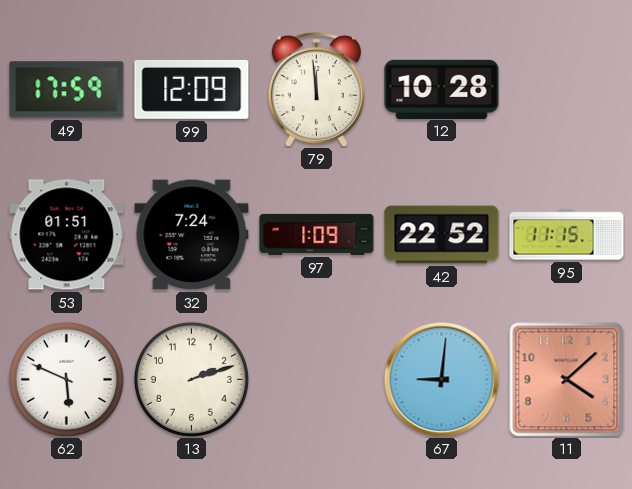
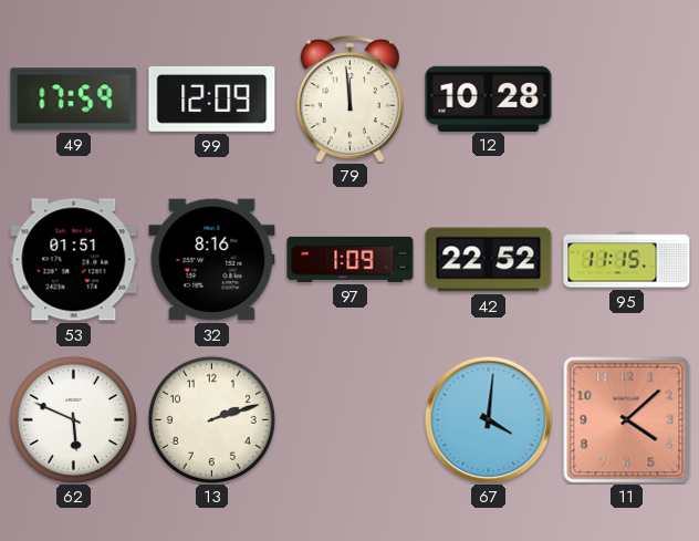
32: 7:24 -> 8:16
67: 9:01 -> 4:01
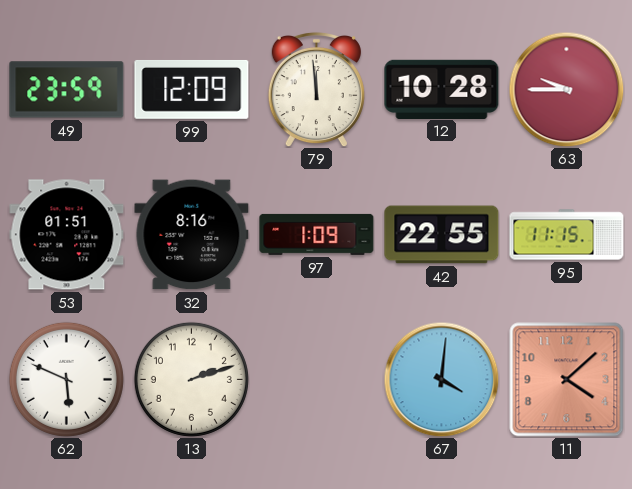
49: 17:59 -> 23:59
63: none -> 9:45
42: 22:52 -> 22:55
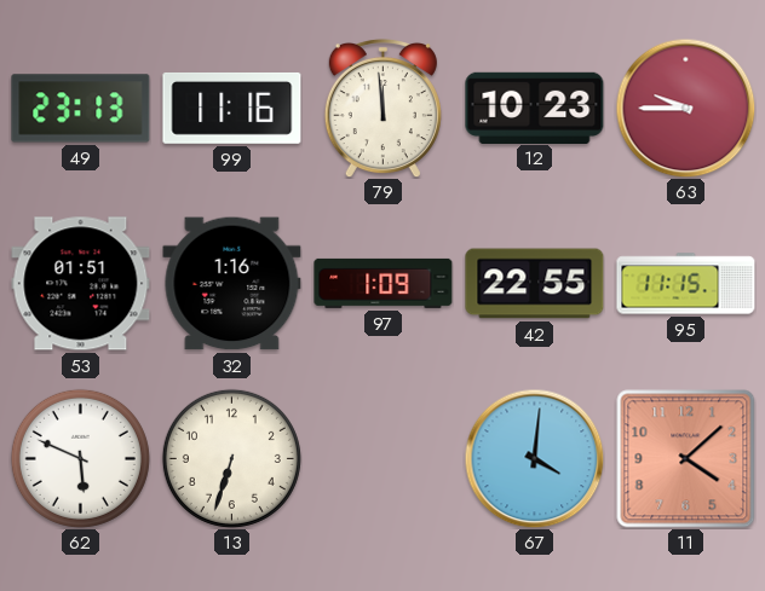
49: 23:59 -> 23:13
99: 12:09 -> 11:16
12: 10:28 -> 10:23
32: 8:16 -> 1:16
13: 2:12 -> 6:33
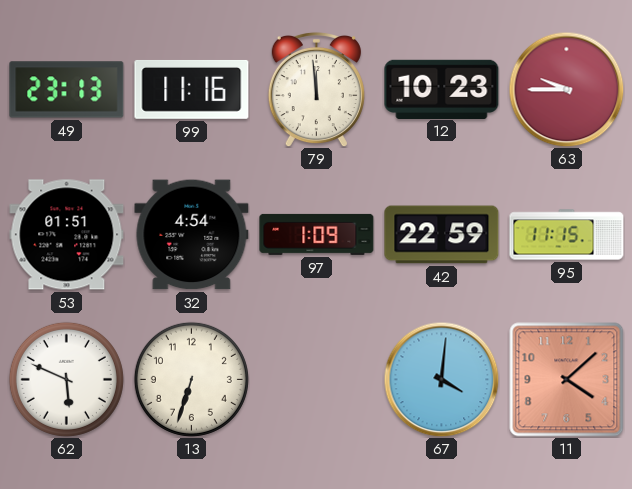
32: 1:16 -> 4:54
42: 22:55 -> 22:59
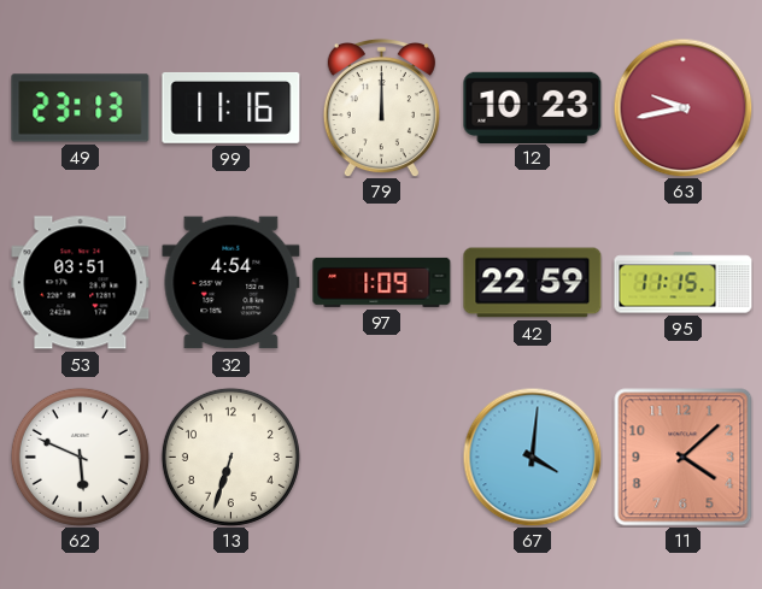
79: 11:59 -> 12:00
63: 9:45 -> 9:43
53: 01:51 -> 03:51
